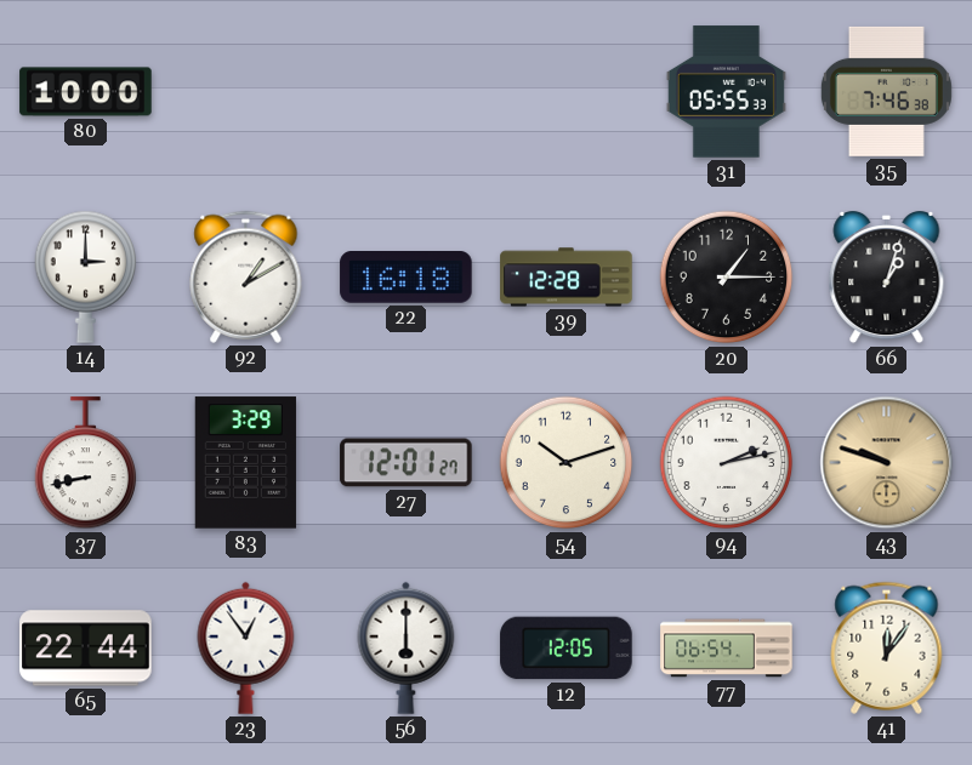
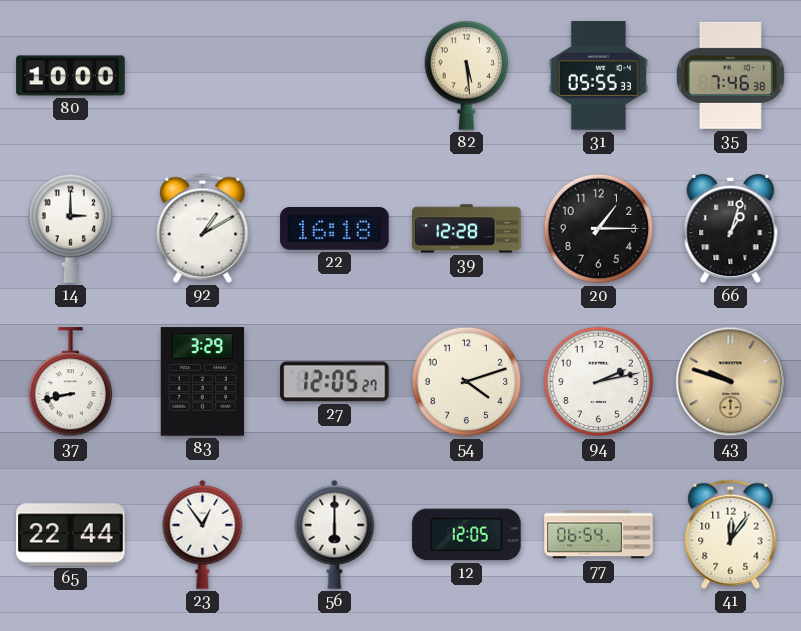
82: none -> 5:29
27: 12:01 -> 12:05
54: 10:12 -> 4:12
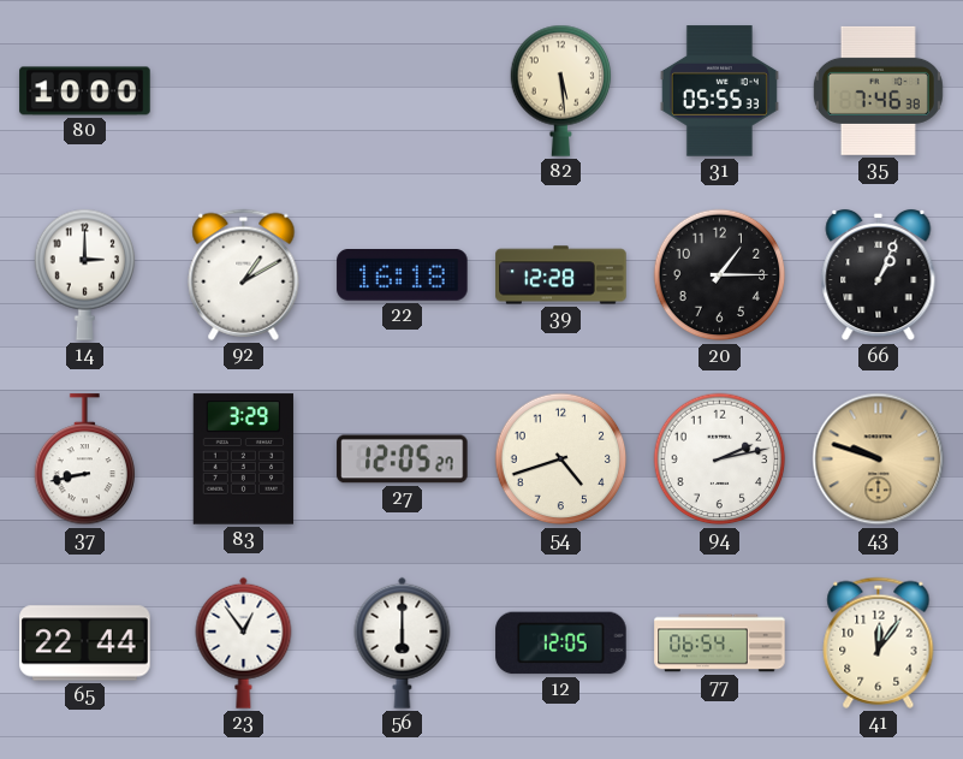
66: 1:03 -> 1:04
54: 4:12 -> 4:42
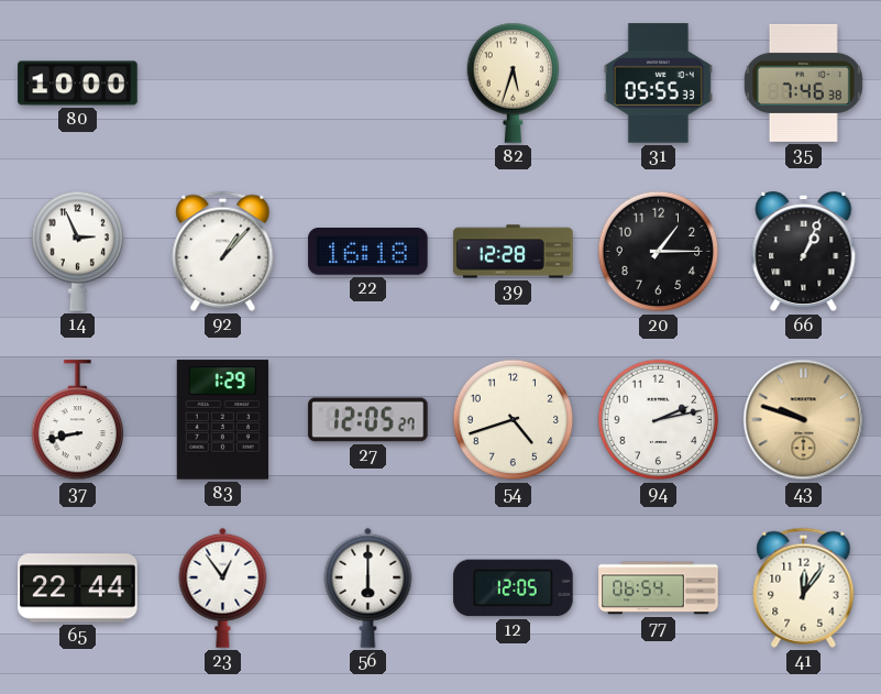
82: 5:29 -> 5:33
14: 3:00 -> 2:56
92: 1:10 -> 1:07
83: 3:29 -> 1:29
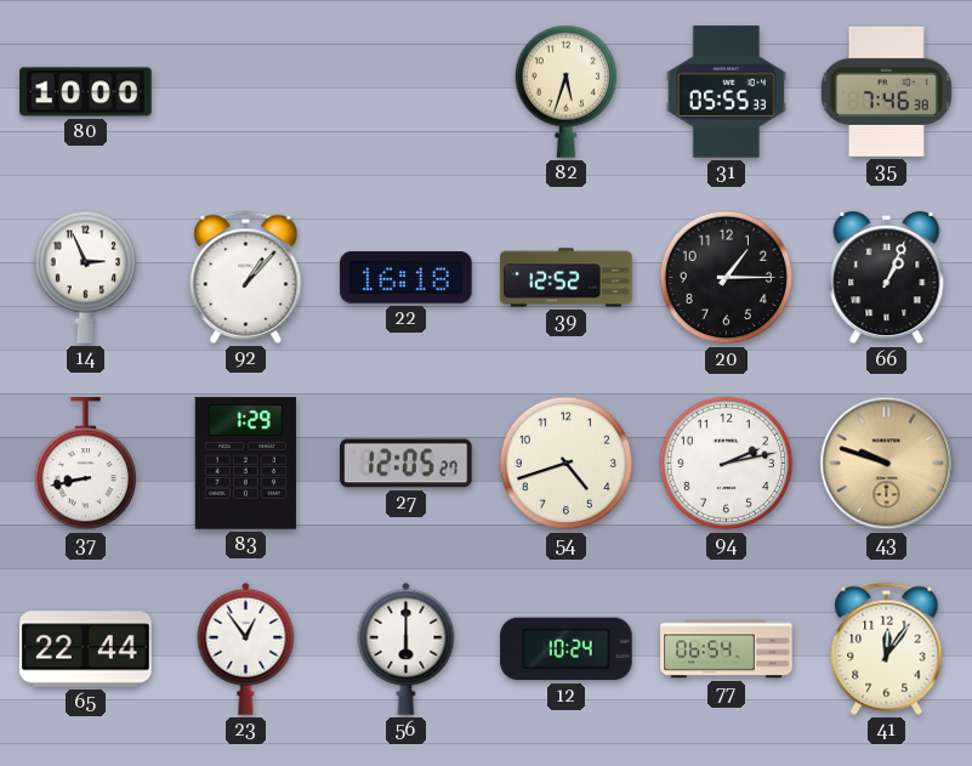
39: 12:28 -> 12:52
12: 12:05 -> 10:24
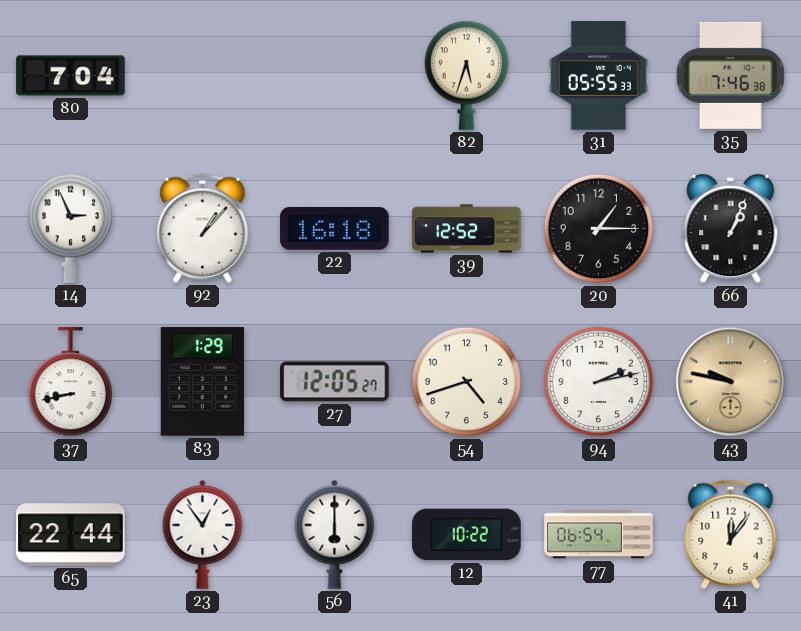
80: 10:00 -> 7:04
43: 9:48 -> 9:47
12: 10:24 -> 10:22
